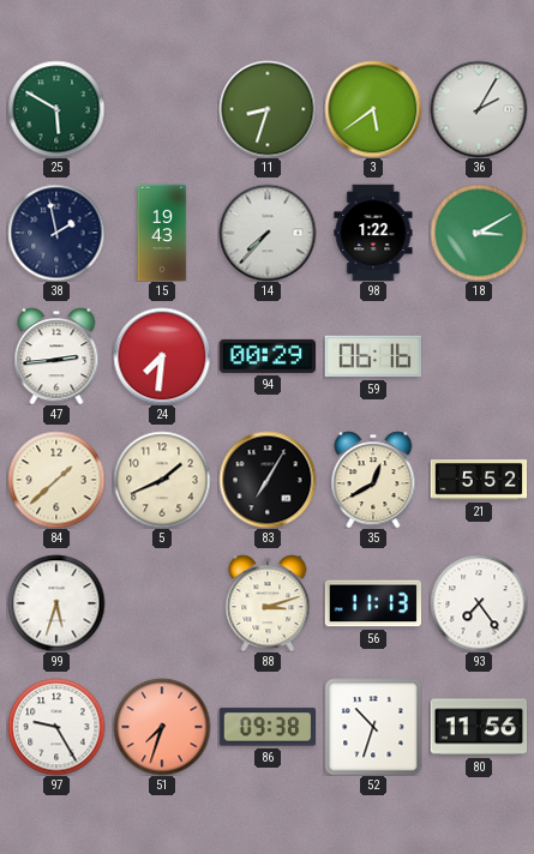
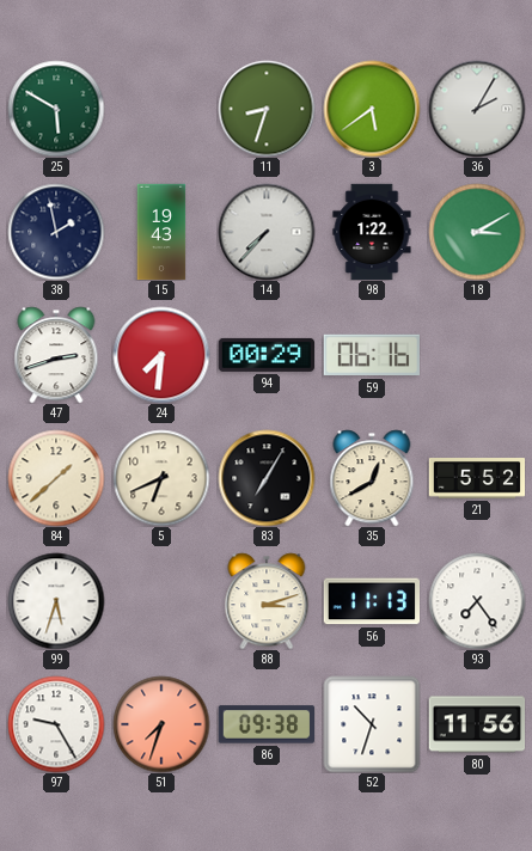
47: 2:44 -> 2:42
5: 1:41 -> 6:41
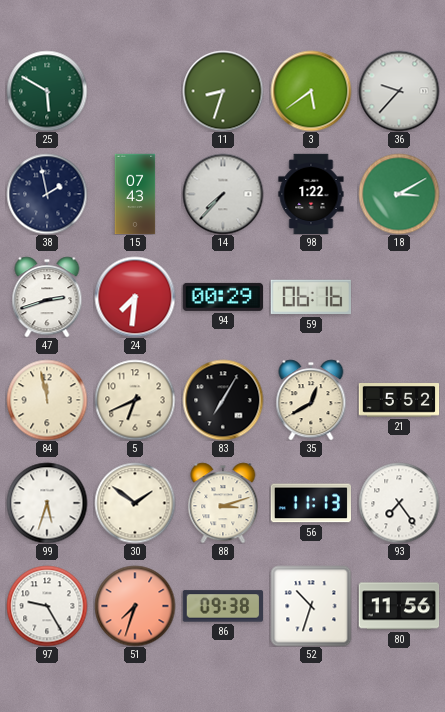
36: 2:05 -> 9:37
15: 19:43 -> 07:43
84: 1:38 -> 11:58
30: none -> 1:51
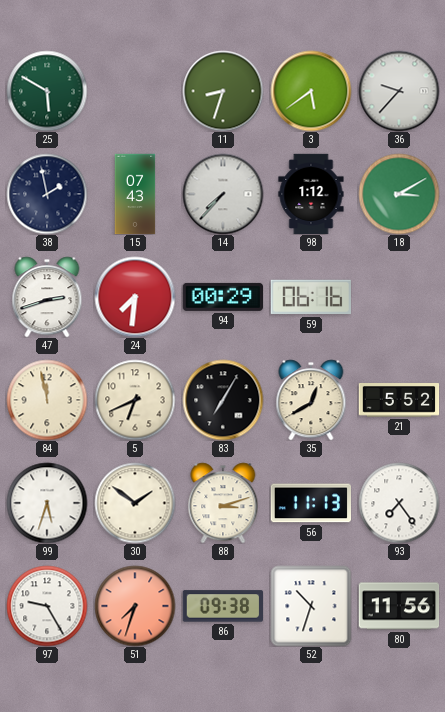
98: 1:22 -> 1:12
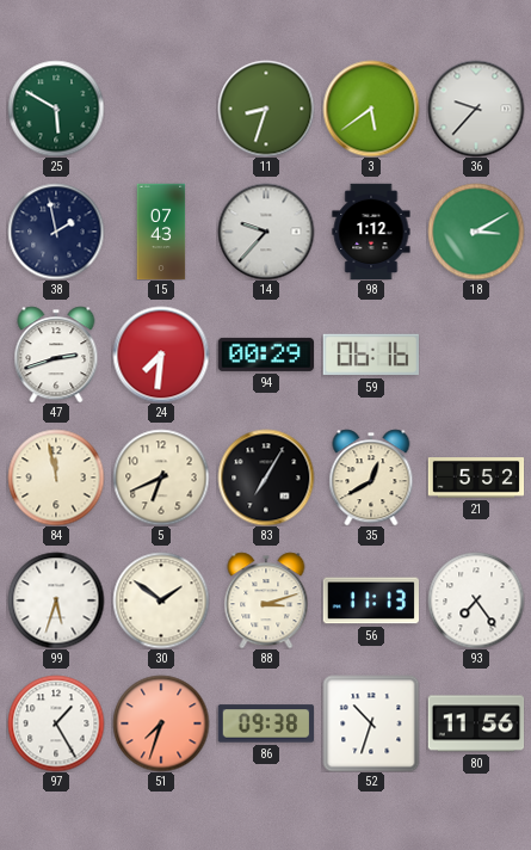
14: 7:37 -> 9:37
97: 9:25 -> 1:25
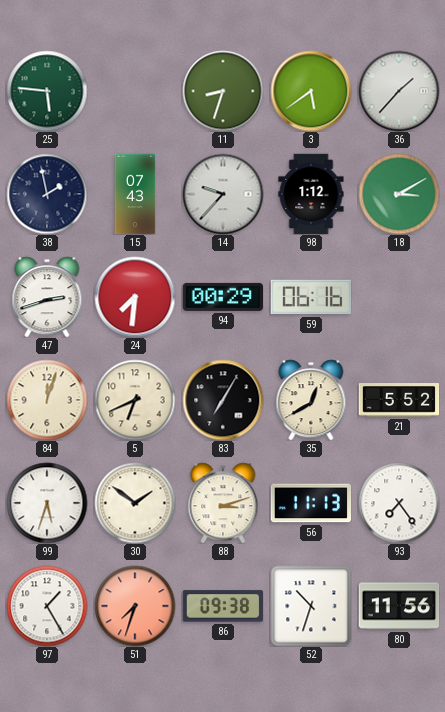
25: 5:50 -> 5:46
36: 9:37 -> 1:37
84: 11:58 -> 12:03
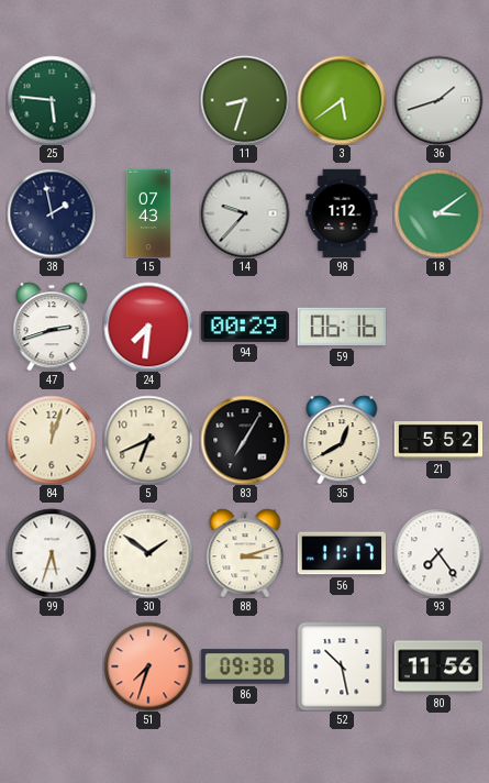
36: 1:37 -> 1:42
18: 3:10 -> 3:09
56: 11:13 -> 11:17
97: 1:25 -> none
52: 10:33 -> 10:28
